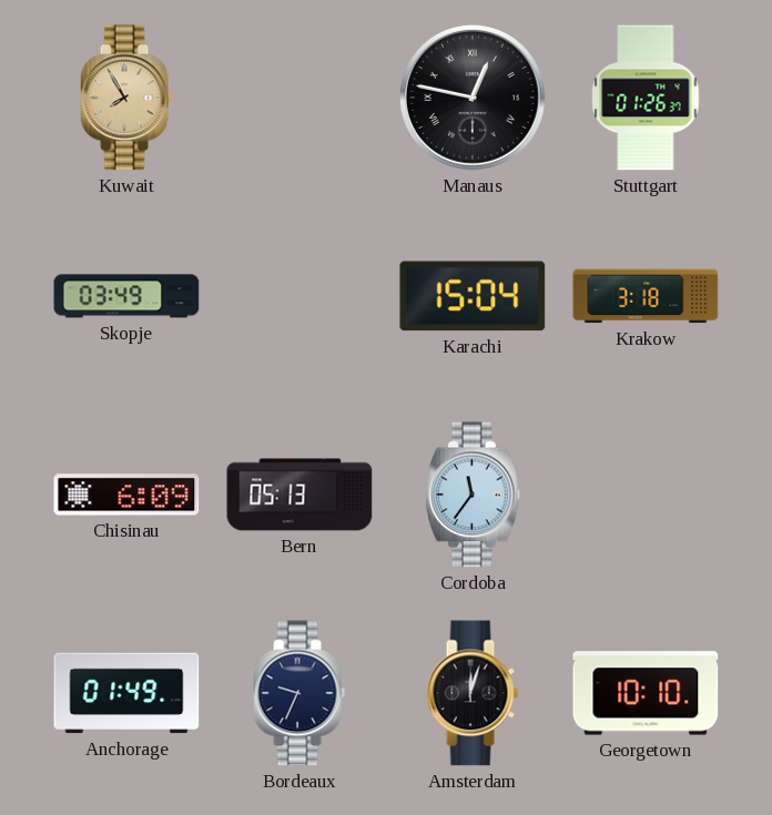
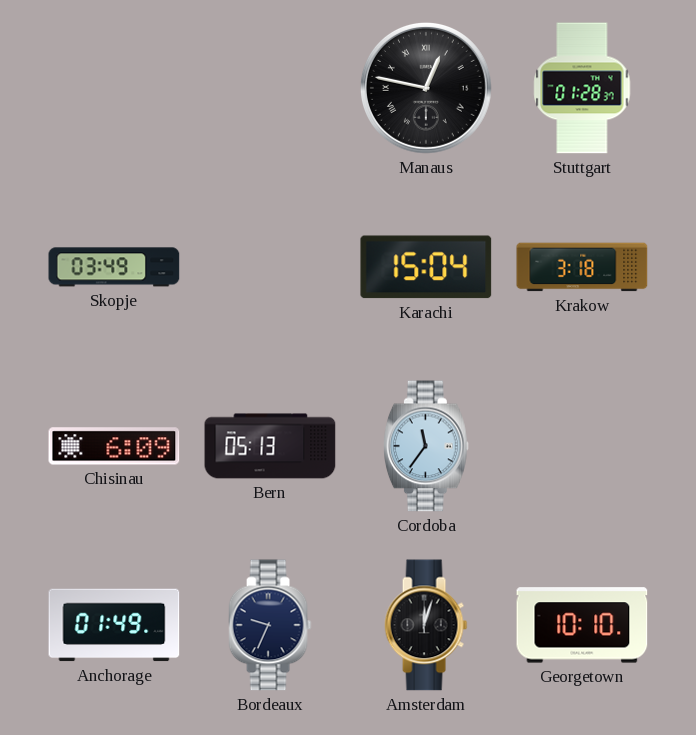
Kuwait: 7:55 -> none
Stuttgart: 01:26 -> 01:28
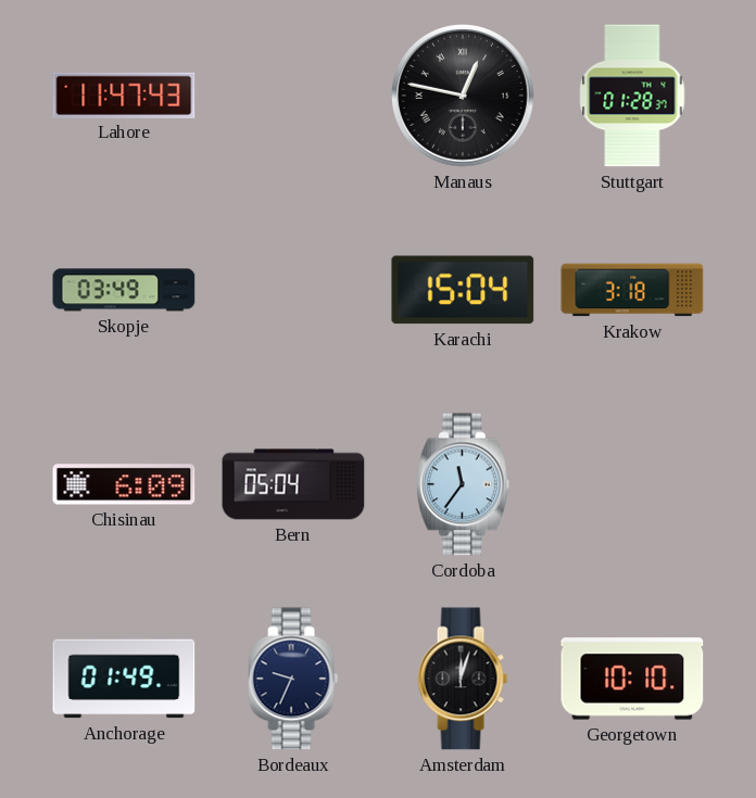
Lahore: none -> 11:47
Bern: 05:13 -> 05:04
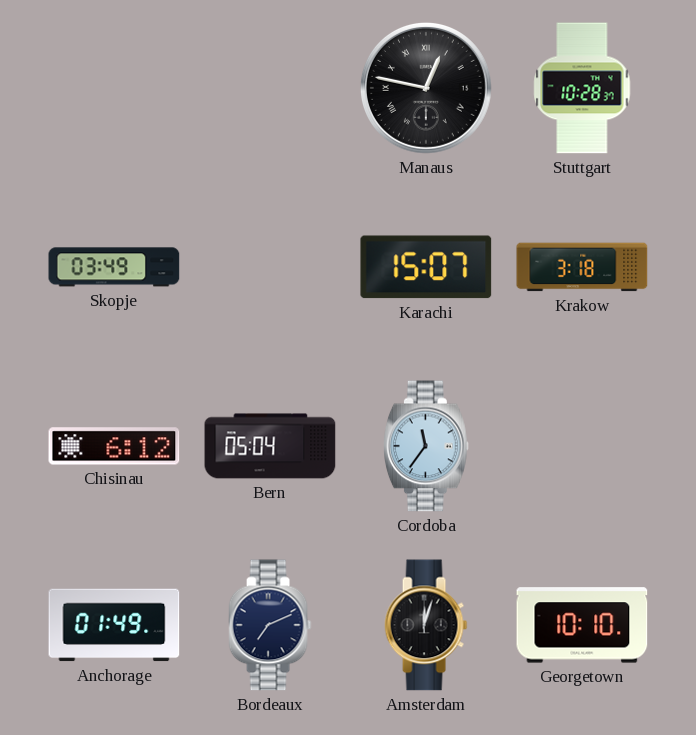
Lahore: 11:47 -> none
Stuttgart: 01:28 -> 10:28
Karachi: 15:04 -> 15:07
Chisinau: 6:09 -> 6:12
Bordeaux: 9:34 -> 7:11
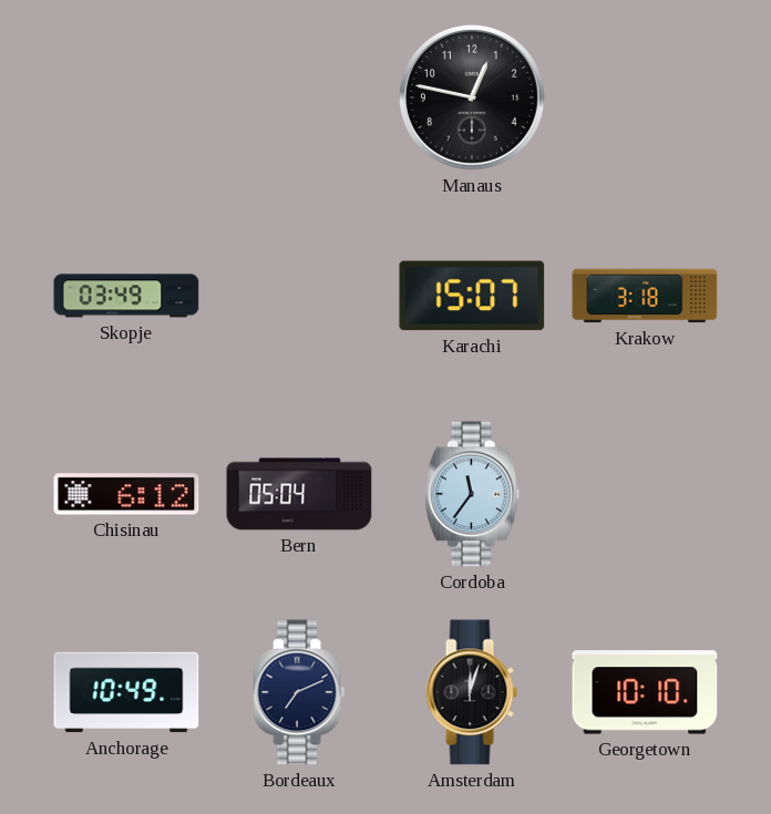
Manaus numerals: Roman -> Arabic
Stuttgart: 10:28 -> none
Anchorage: 01:49 -> 10:49
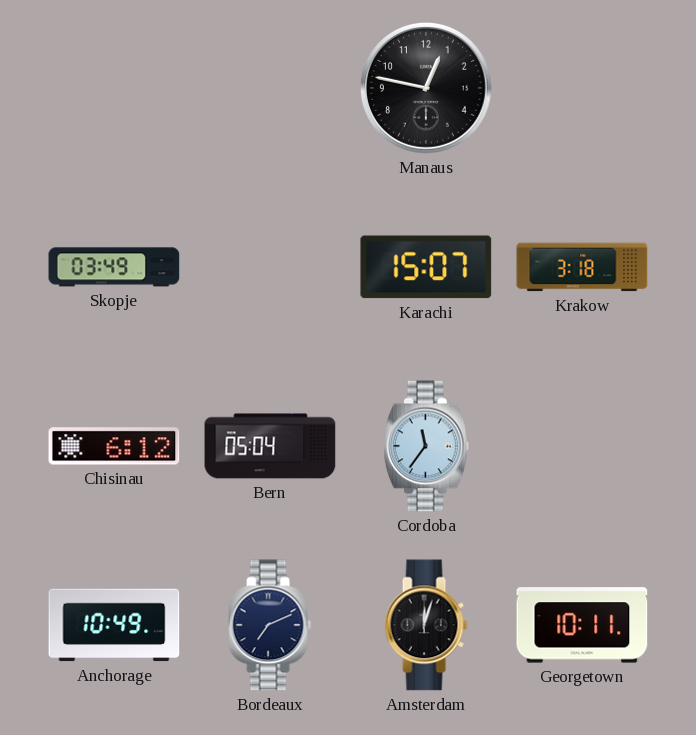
Georgetown: 10:10 -> 10:11
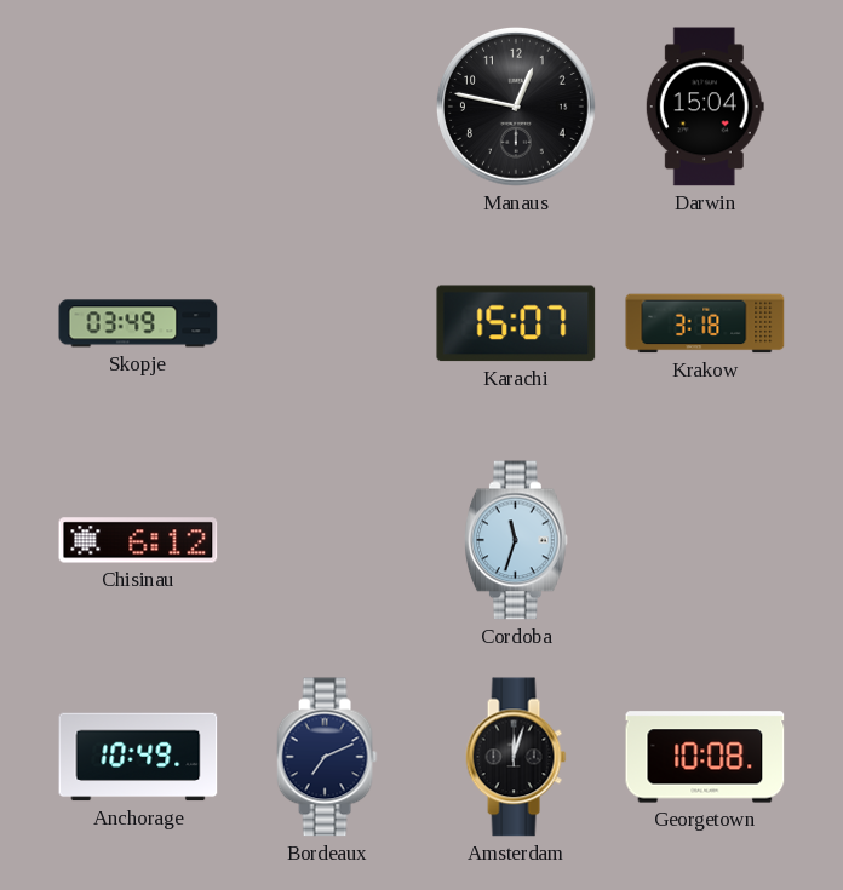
Darwin: none -> 15:04
Bern: 05:04 -> none
Cordoba: 11:36 -> 11:33
Georgetown: 10:11 -> 10:08
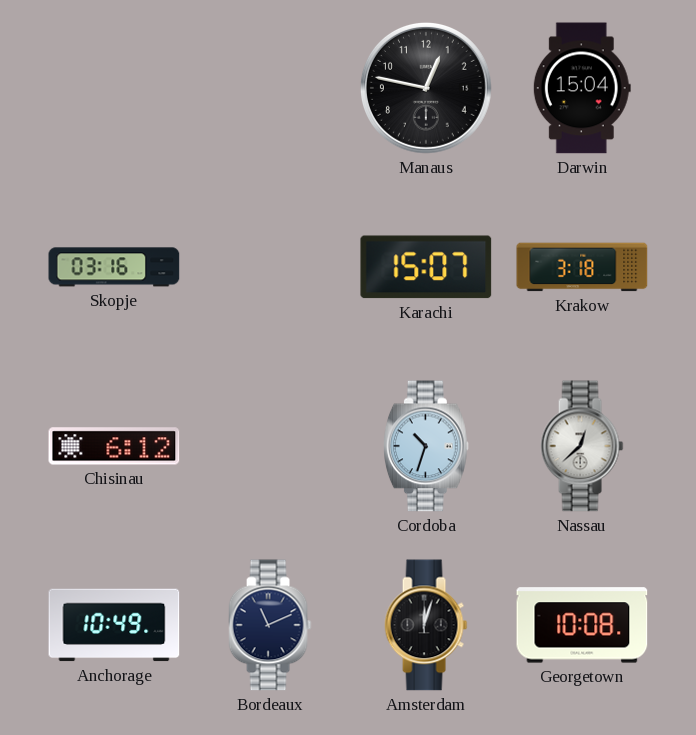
Skopje: 03:49 -> 03:16
Cordoba: 11:33 -> 10:33
Nassau: none -> 12:38
Bordeaux: 7:11 -> 11:11
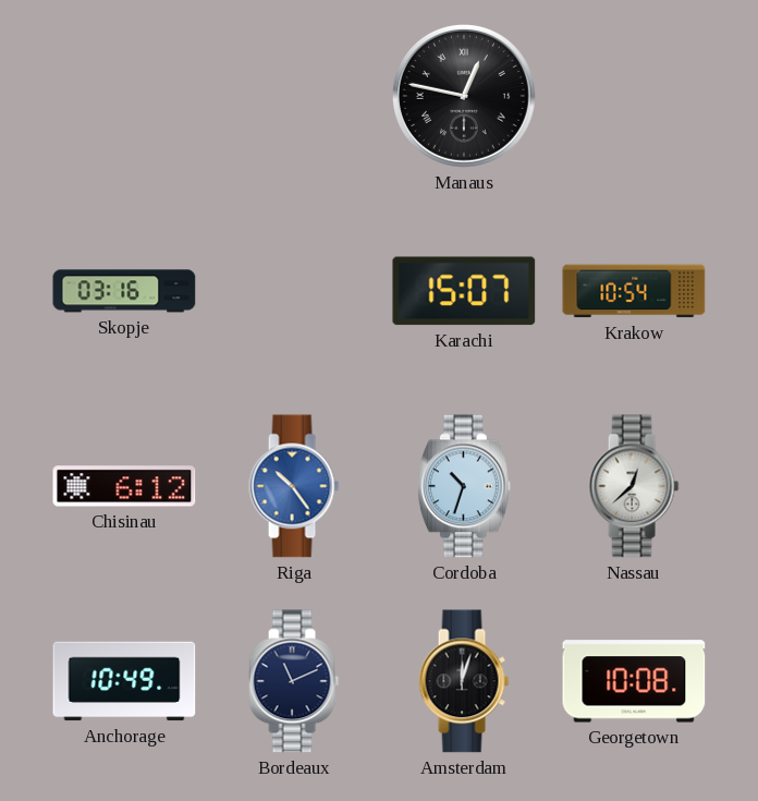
Manaus numerals: Arabic -> Roman
Darwin: 15:04 -> none
Krakow: 3:18 -> 10:54
Riga: none -> 10:24
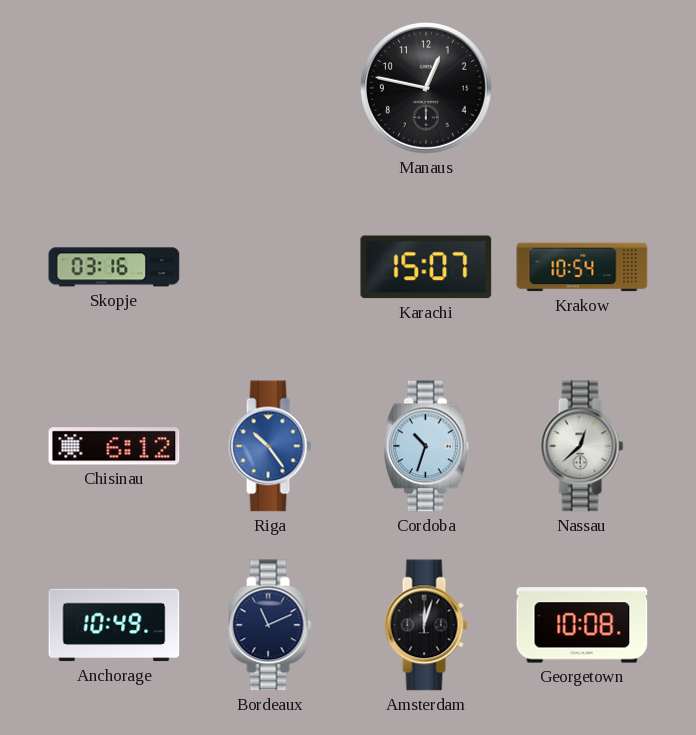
Manaus numerals: Roman -> Arabic
